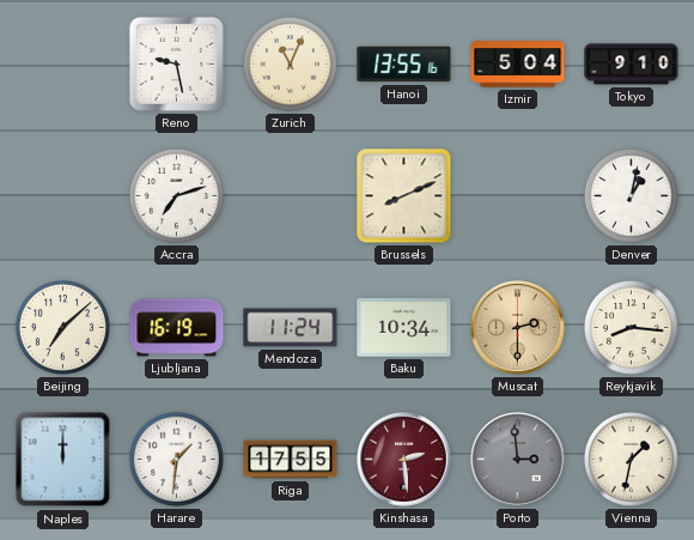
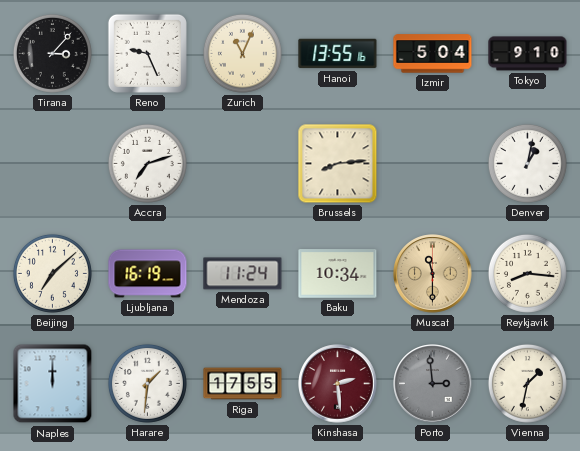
Tirana: none -> 3:07
Reno: 9:28 -> 9:26
Brussels: 8:11 -> 8:14
Muscat: 2:30 -> 11:30
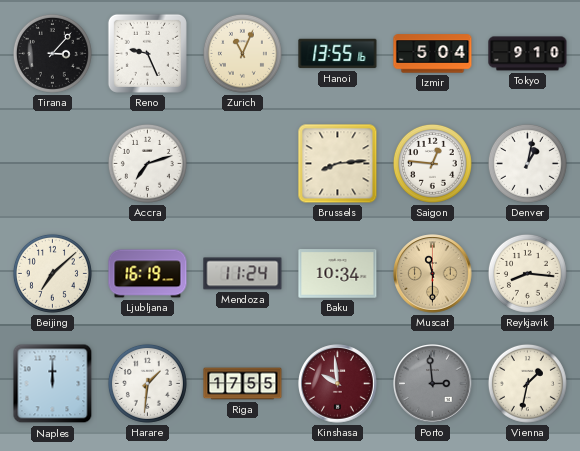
Saigon: none -> 12:46
Kinshasa: 2:29 -> 9:59
